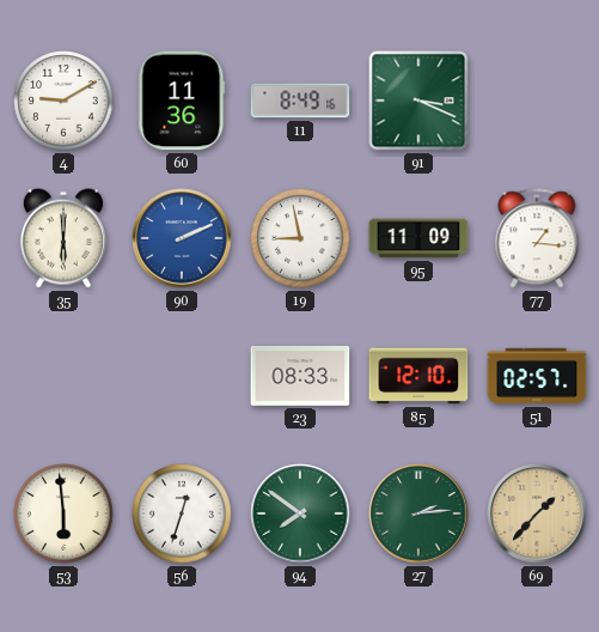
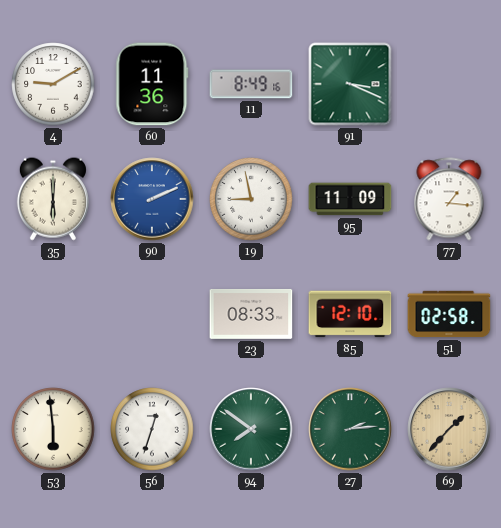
51: 02:57 -> 02:58
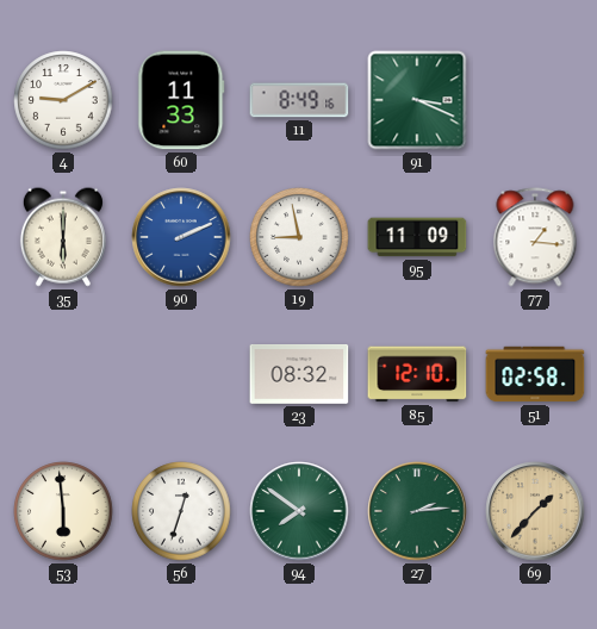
60: 11:36 -> 11:33
23: 08:33 -> 08:32
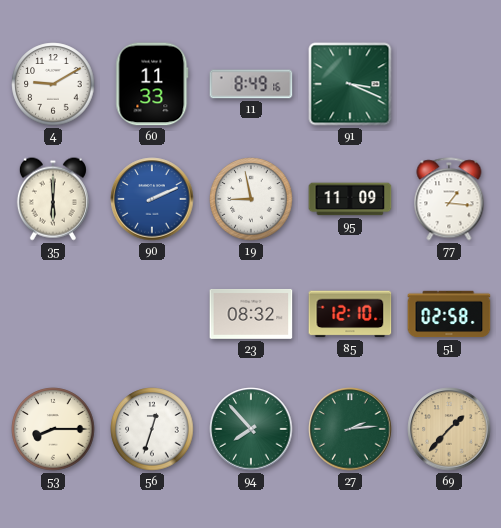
53: 5:59 -> 8:15
94: 7:51 -> 7:53
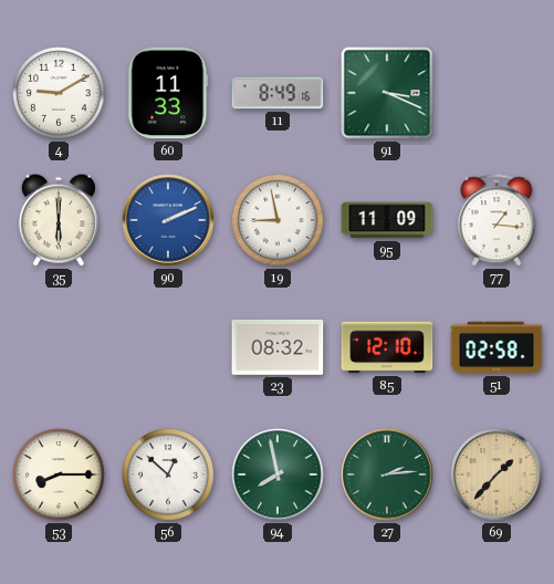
56: 12:33 -> 12:52
94: 7:53 -> 7:58
